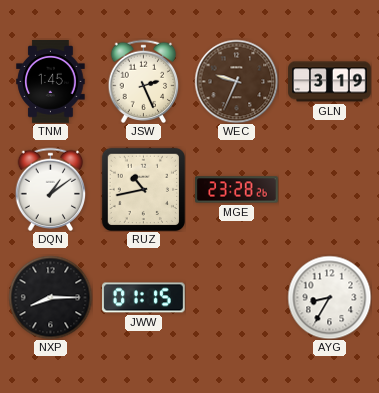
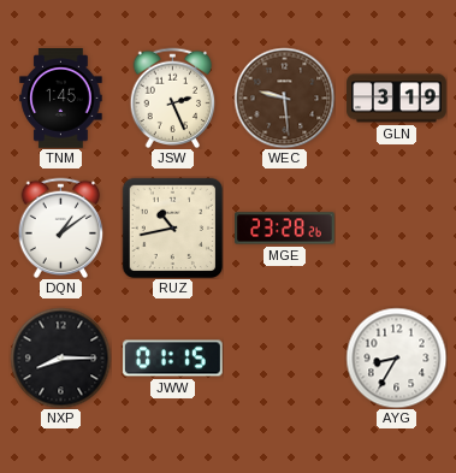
WEC: 9:34 -> 9:29
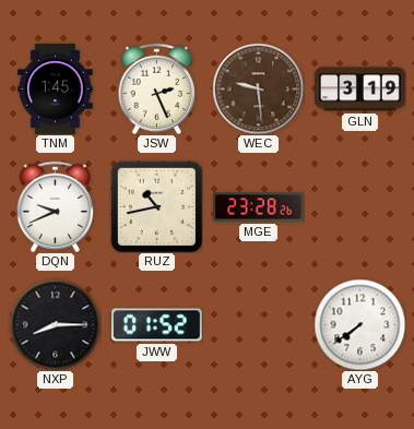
DQN: 1:09 -> 9:41
JWW: 01:15 -> 01:52
AYG: 8:35 -> 7:39
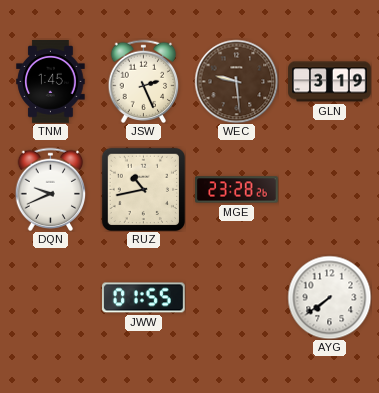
NXP: 8:15 -> none
JWW: 01:52 -> 01:55
